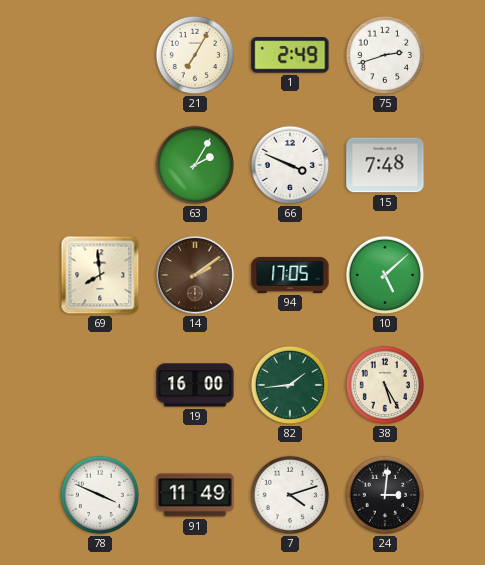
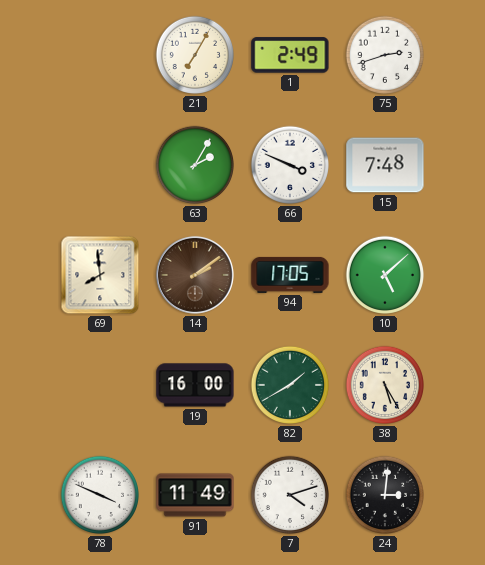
82: 1:44 -> 1:40
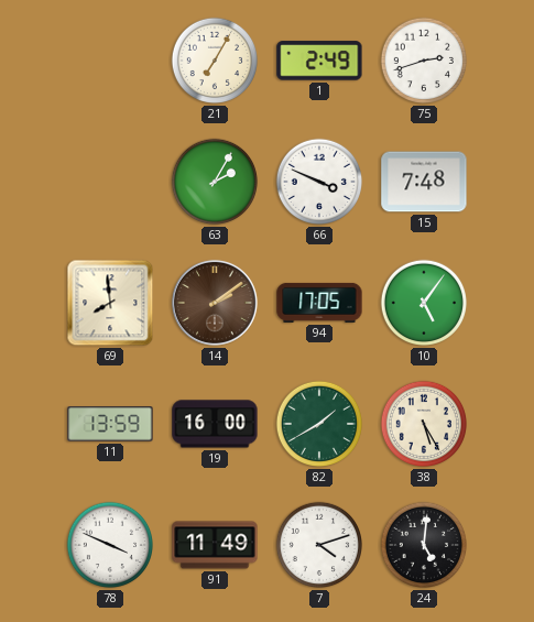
10: 5:08 -> 5:06
11: none -> 13:59
24: 3:01 -> 5:01
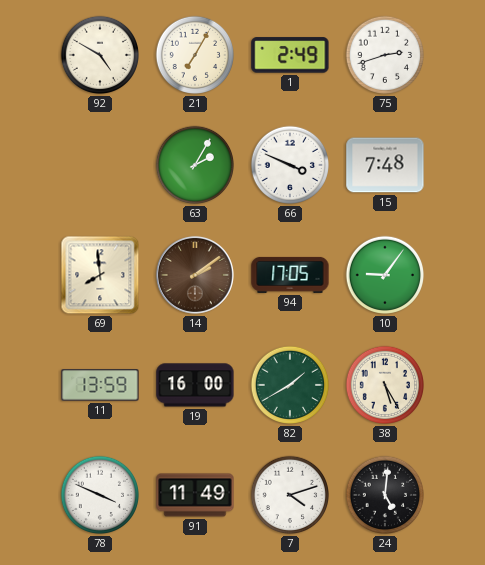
92: none -> 4:50
10: 5:06 -> 9:06
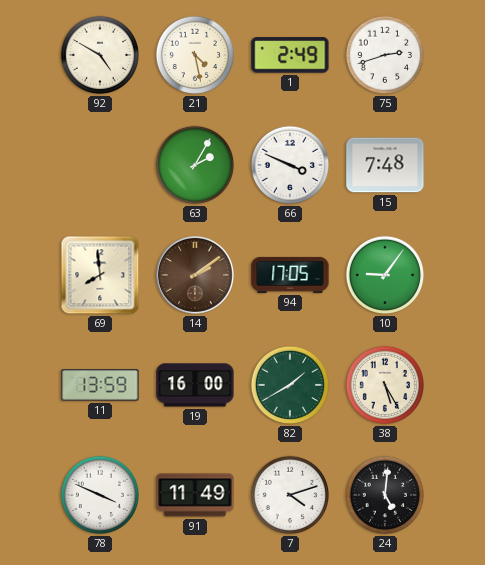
21: 7:05 -> 4:28
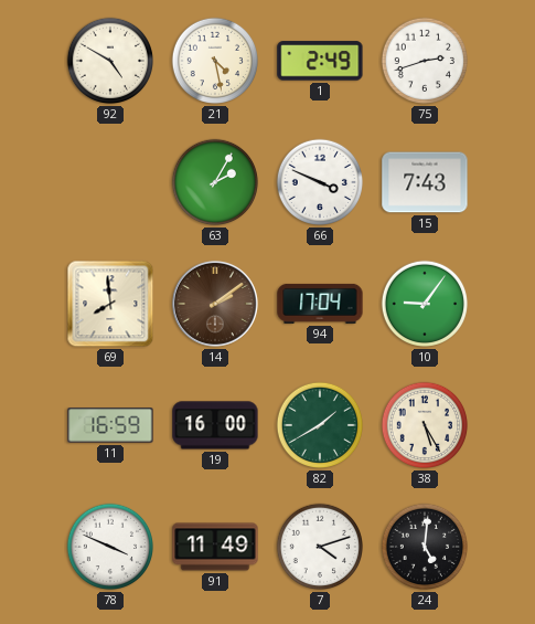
15: 7:48 -> 7:43
94: 17:05 -> 17:04
11: 13:59 -> 16:59
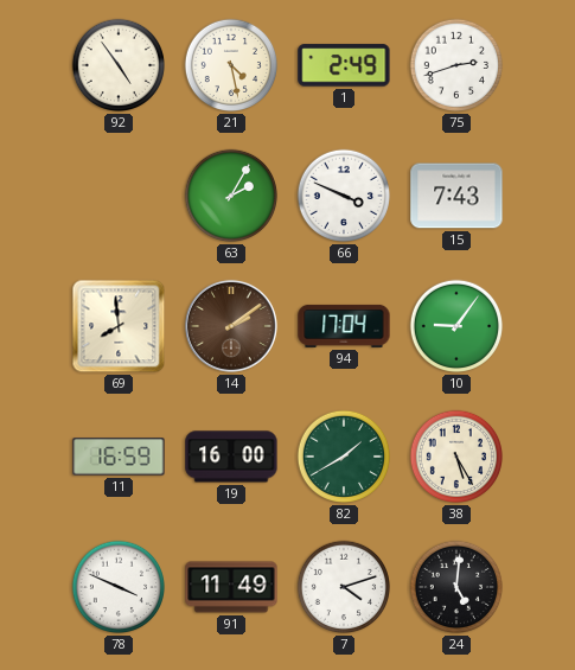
92: 4:50 -> 4:54
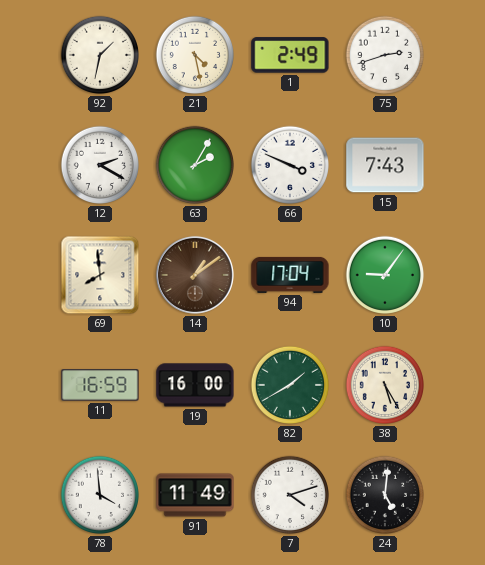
92: 4:54 -> 1:32
12: none -> 2:20
14: 2:09 -> 1:09
78: 3:49 -> 3:59
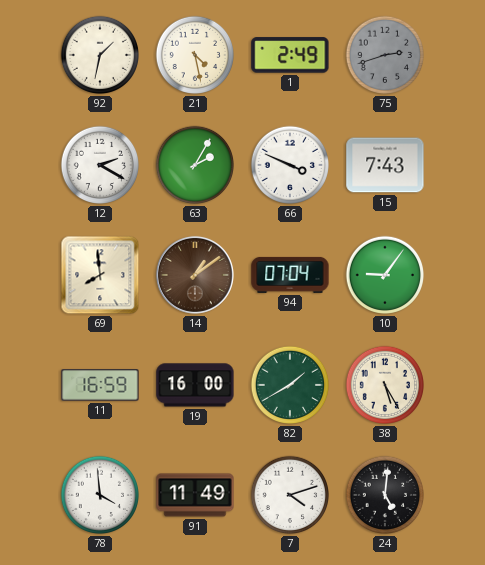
75 dial: white -> grey
94: 17:04 -> 07:04
